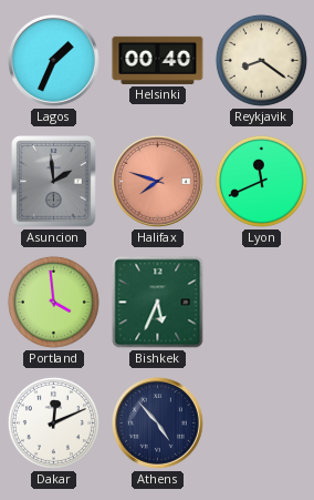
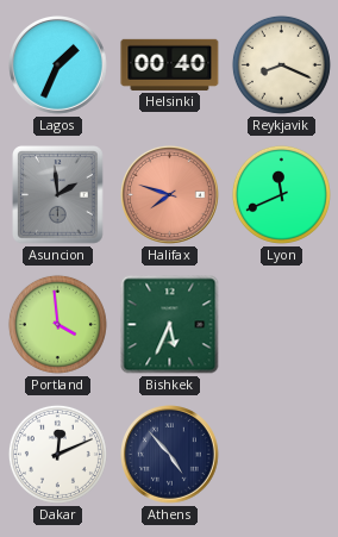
Reykjavik: 8:21 -> 8:19
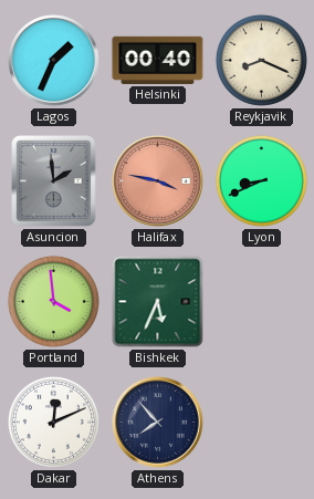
Halifax: 7:48 -> 3:47
Lyon: 11:41 -> 8:41
Athens: 4:53 -> 7:53
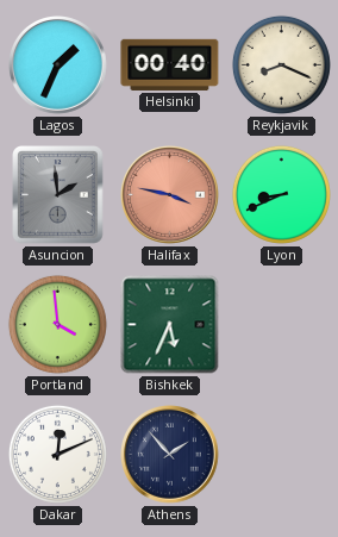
Athens: 7:53 -> 1:53
